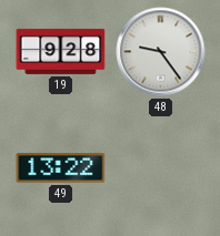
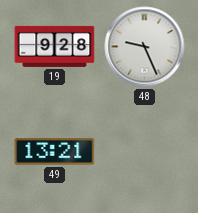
48: 9:24 -> 9:26
49: 13:22 -> 13:21
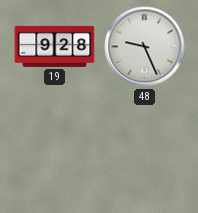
49: 13:21 -> none
